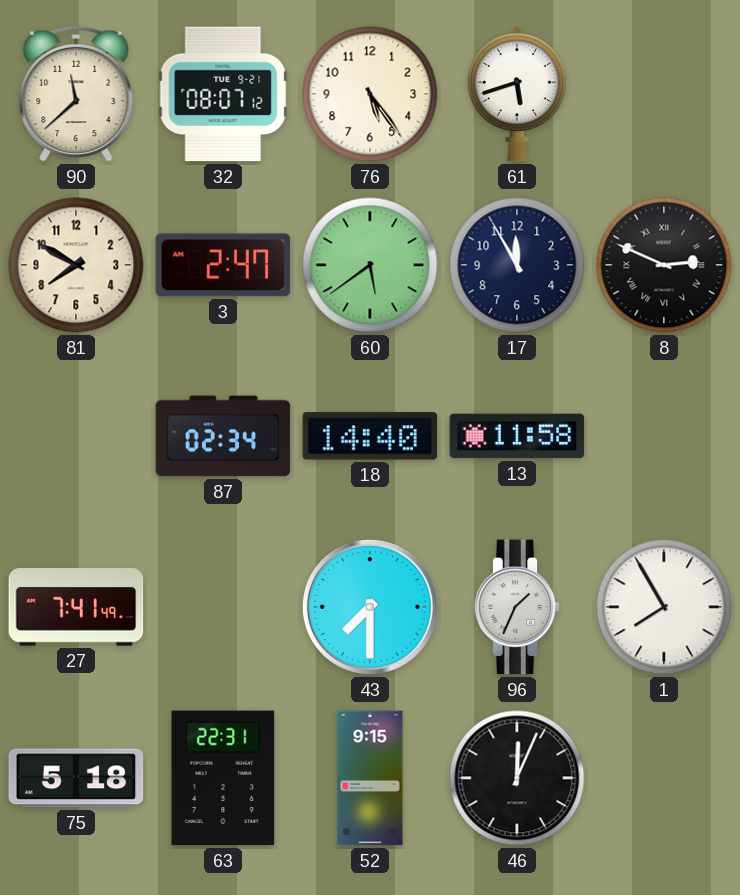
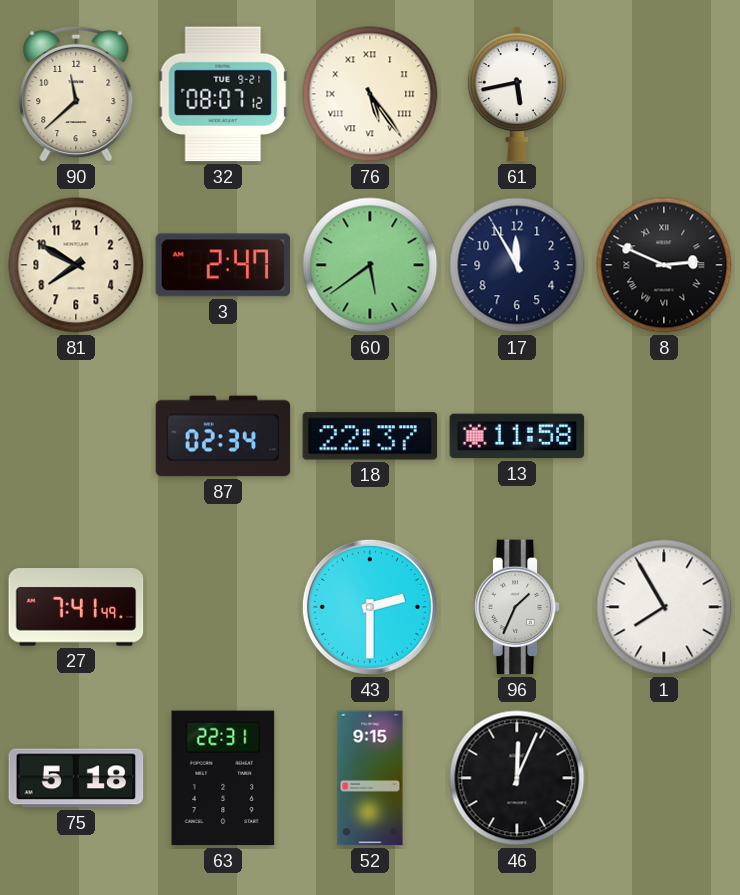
76 numerals: Arabic -> Roman
61: 5:42 -> 5:43
18: 14:40 -> 22:37
43: 7:30 -> 2:30
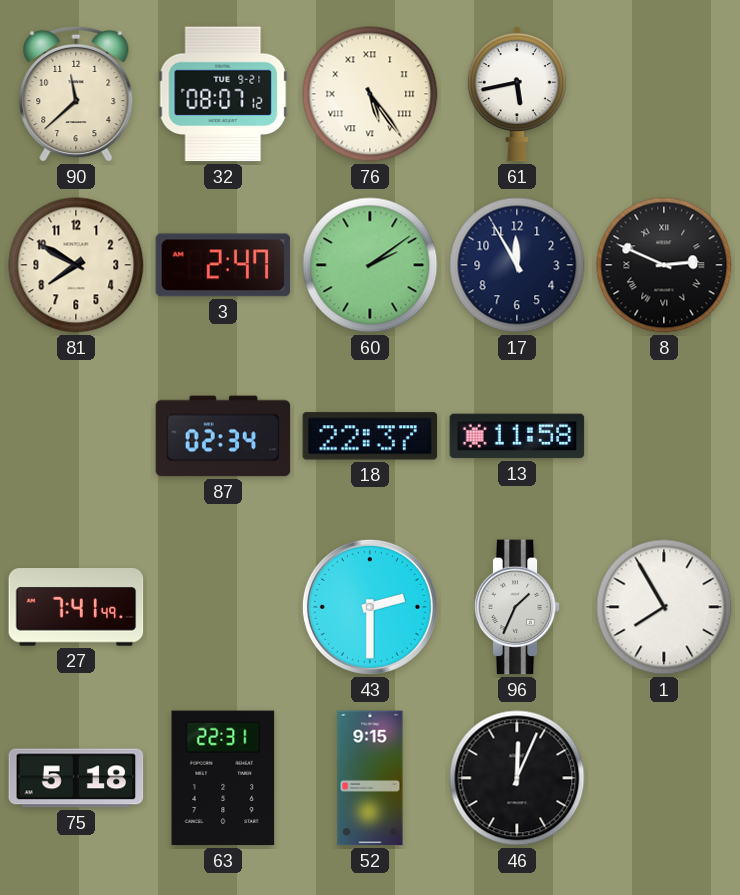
60: 5:39 -> 2:09
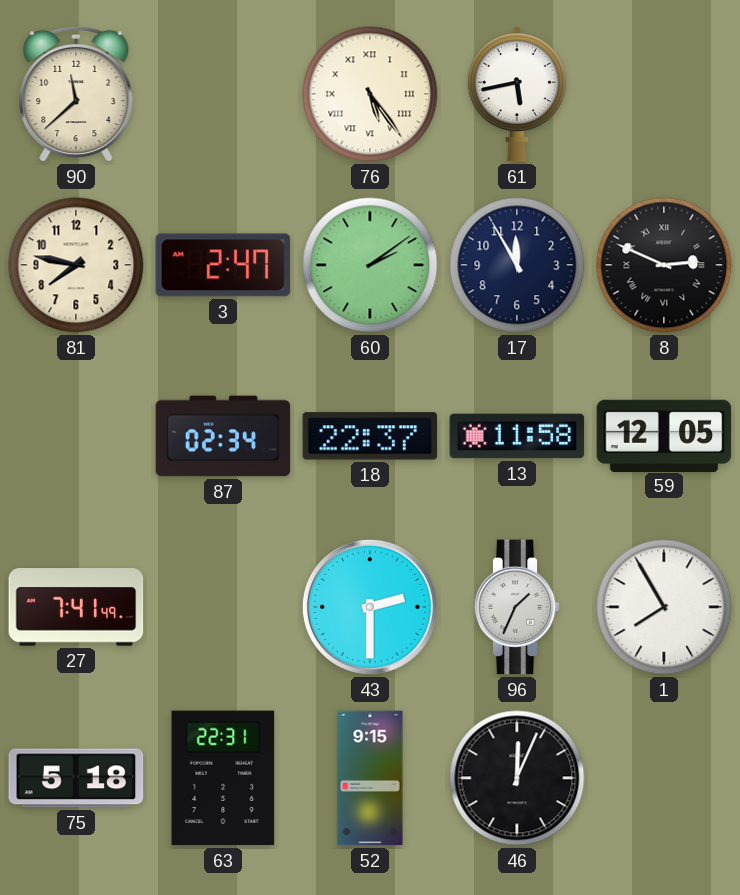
32: 08:07 -> none
81: 7:50 -> 7:47
59: none -> 12:05
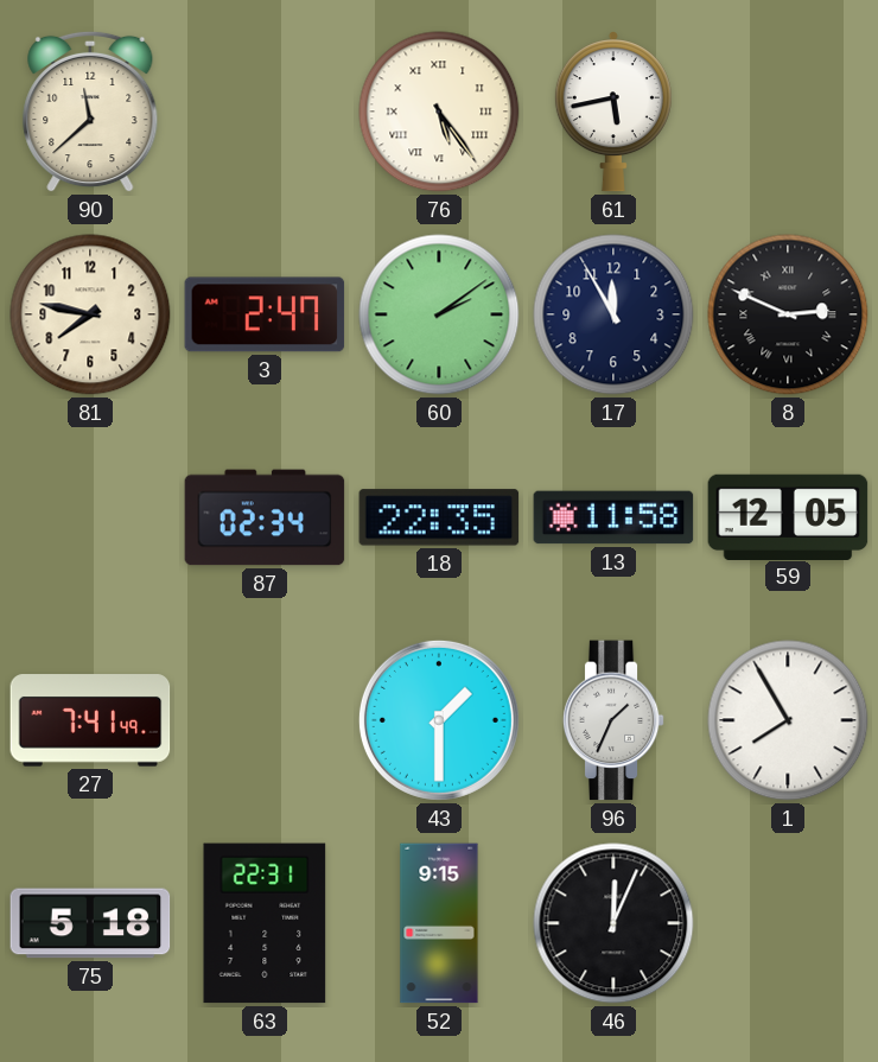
18: 22:37 -> 22:35
43: 2:30 -> 1:30
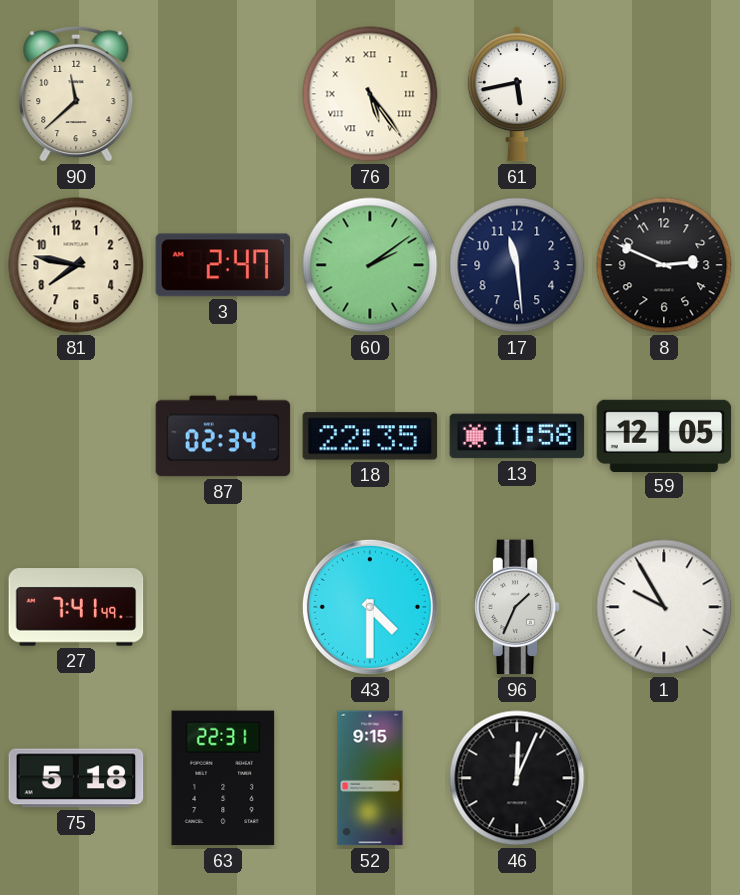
17: 11:55 -> 11:29
8 numerals: Roman -> Arabic
43: 1:30 -> 4:30
1: 7:55 -> 9:55
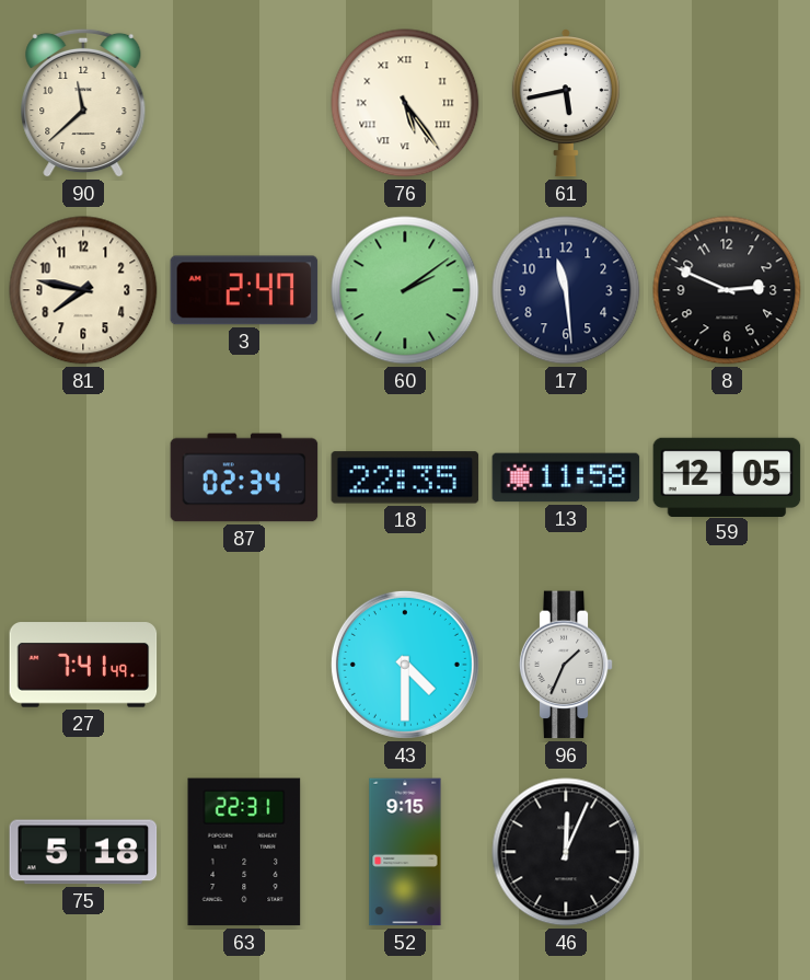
1: 9:55 -> none
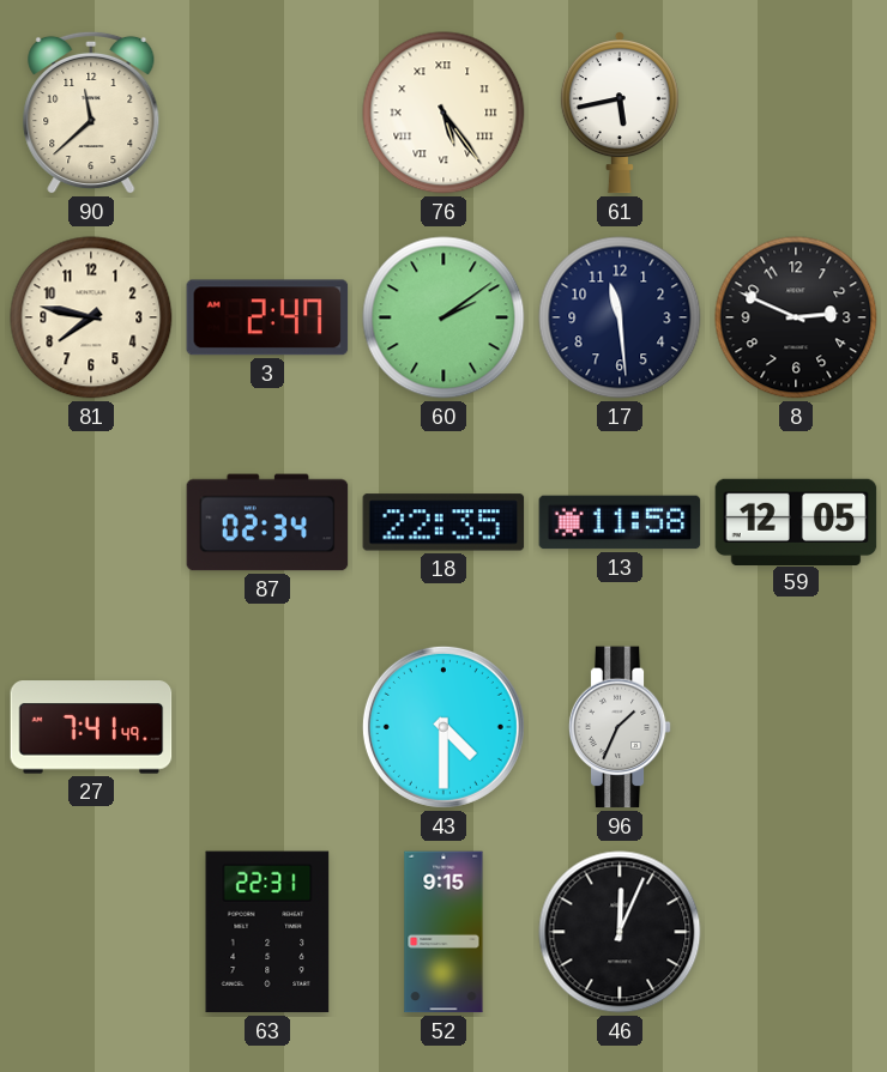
75: 5:18 -> none
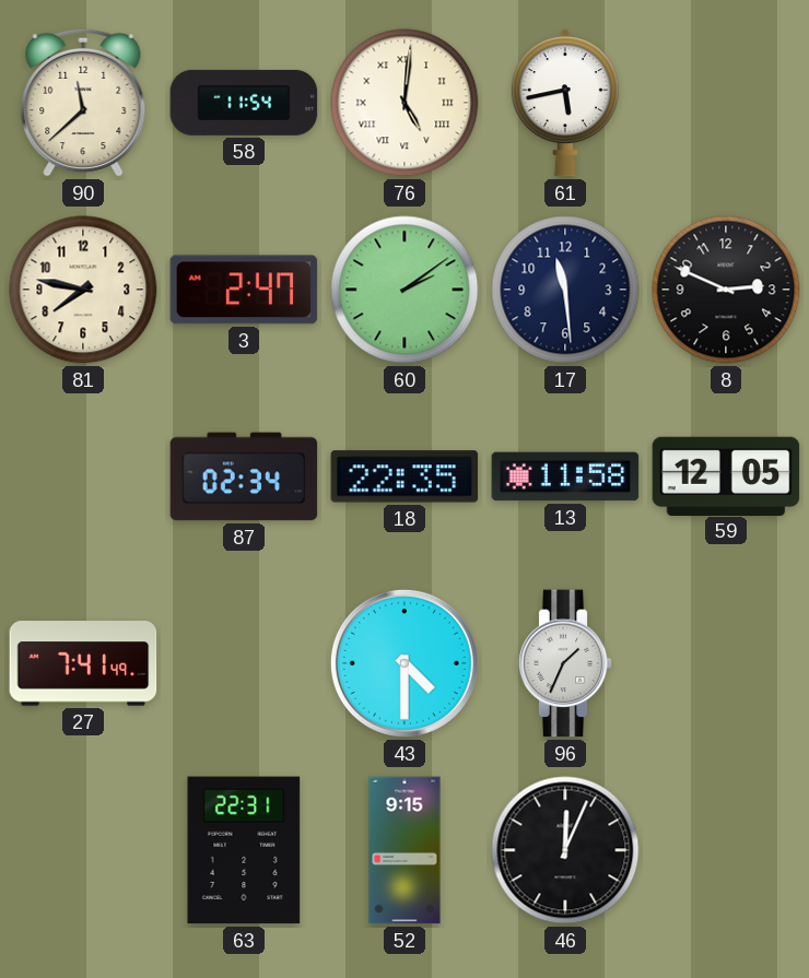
58: none -> 11:54
76: 5:24 -> 5:01
